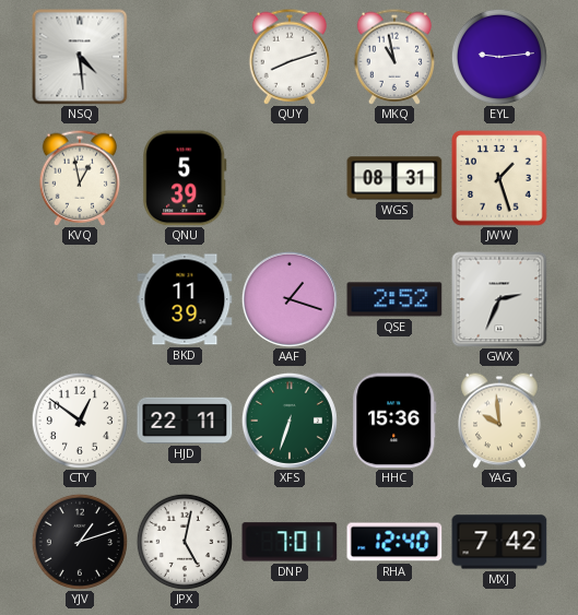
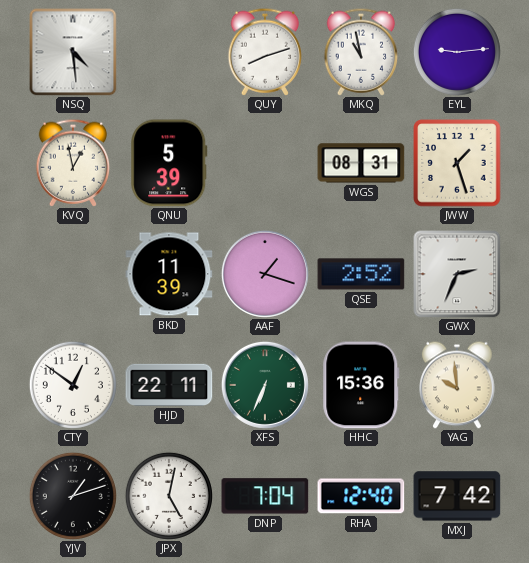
XFS: 6:33 -> 6:34
DNP: 7:01 -> 7:04
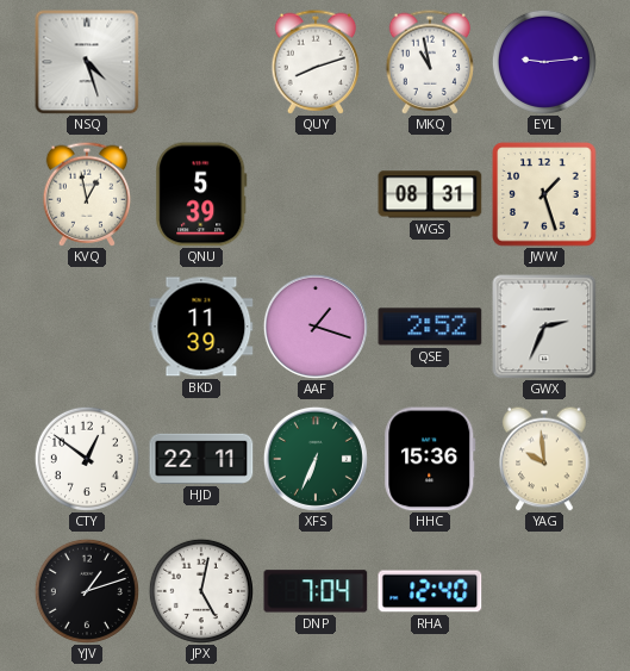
NSQ: 4:29 -> 4:27
MXJ: 7:42 -> none
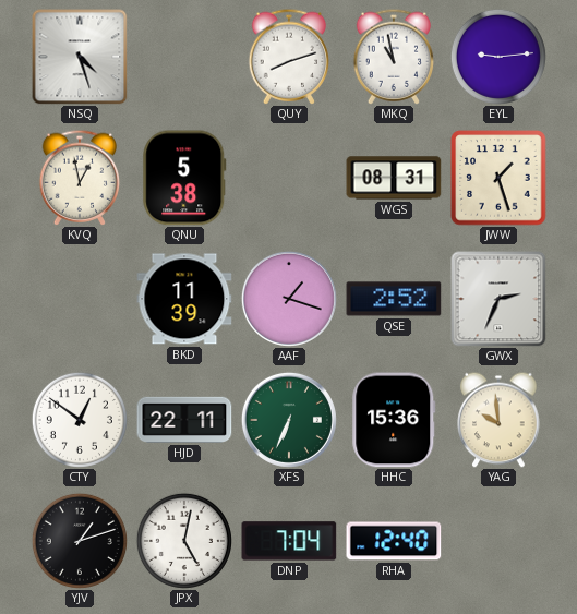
QNU: 5:39 -> 5:38
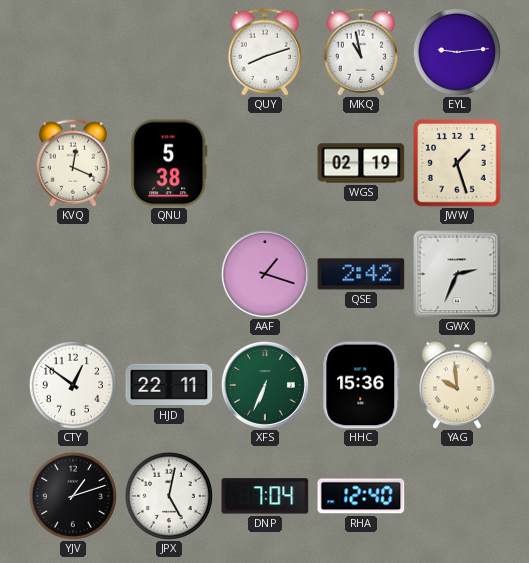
NSQ: 4:27 -> none
KVQ: 12:58 -> 12:19
WGS: 08:31 -> 02:19
BKD: 11:39 -> none
QSE: 2:52 -> 2:42
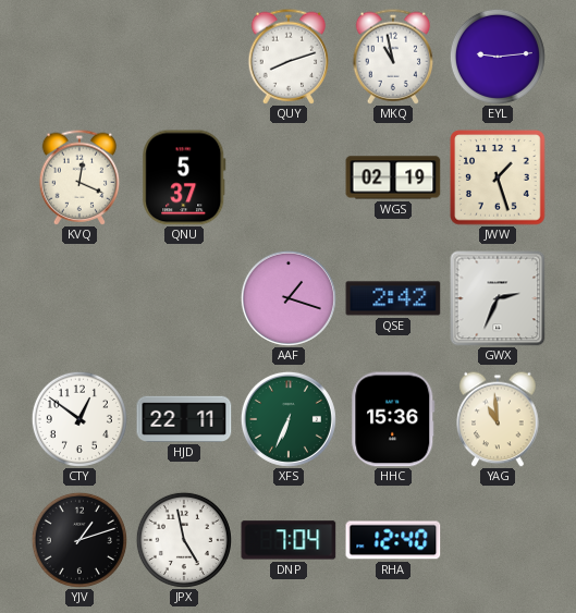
QNU: 5:38 -> 5:37
YAG: 9:59 -> 10:59
JPX: 5:02 -> 4:58
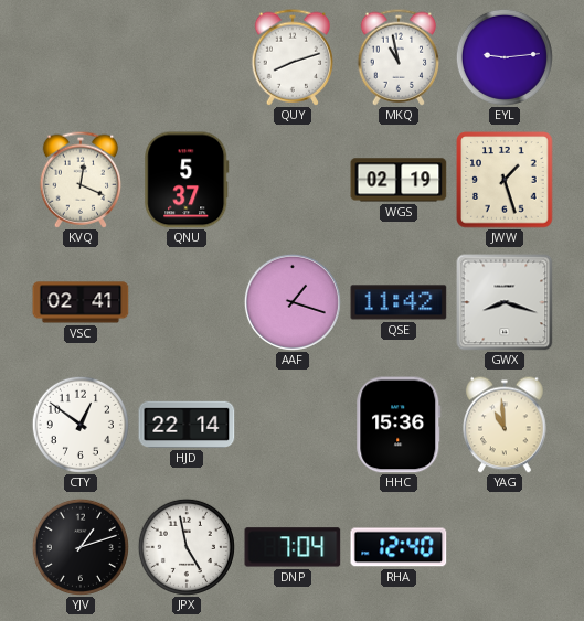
VSC: none -> 02:41
QSE: 2:42 -> 11:42
GWX: 2:34 -> 8:18
HJD: 22:11 -> 22:14
XFS: 6:34 -> none
